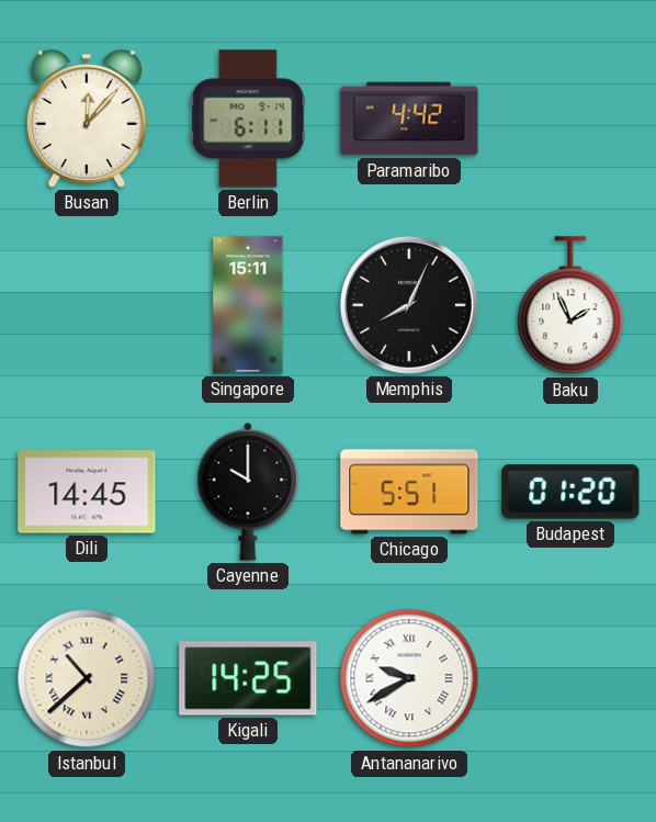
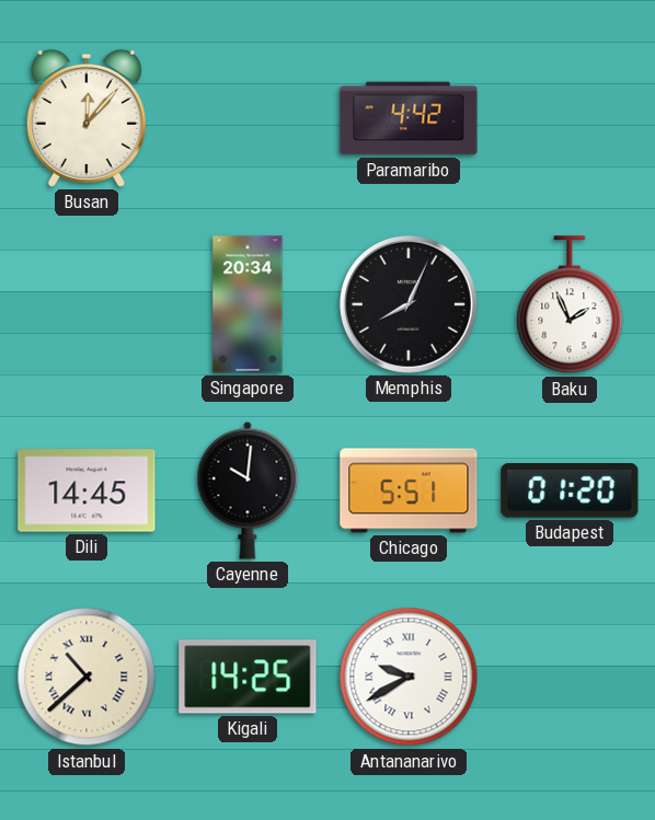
Berlin: 6:11 -> none
Singapore: 15:11 -> 20:34
Cayenne: 10:00 -> 10:01
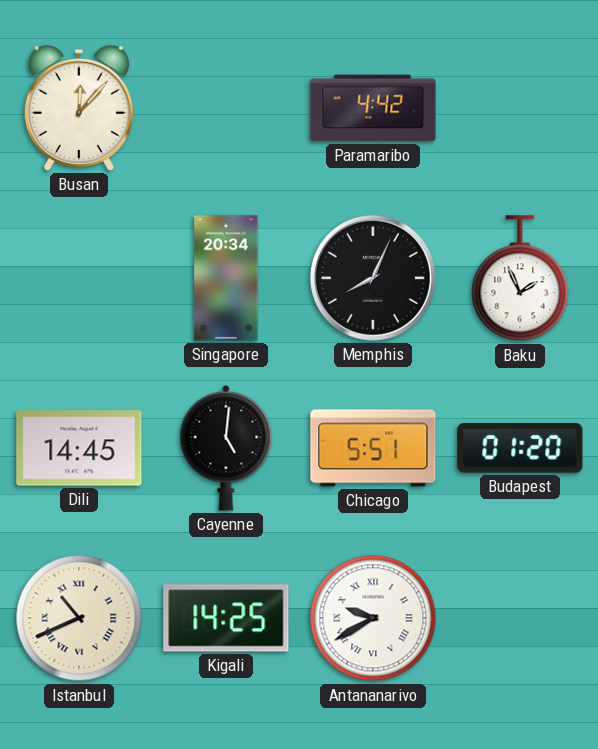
Cayenne: 10:01 -> 5:01
Istanbul: 10:38 -> 10:41
